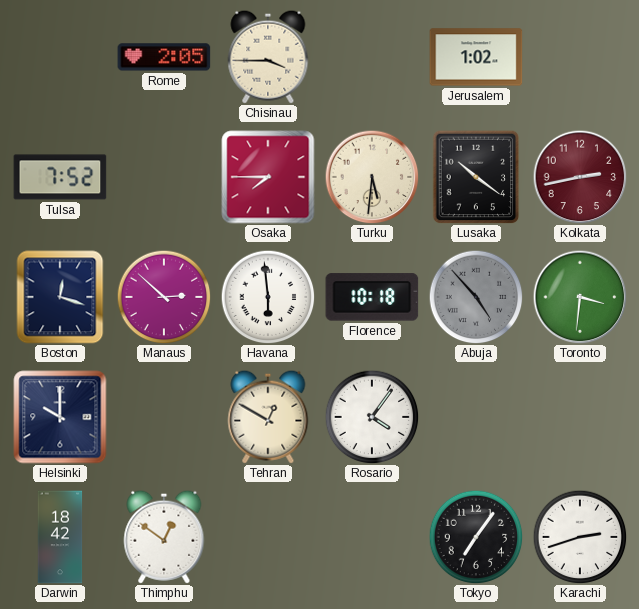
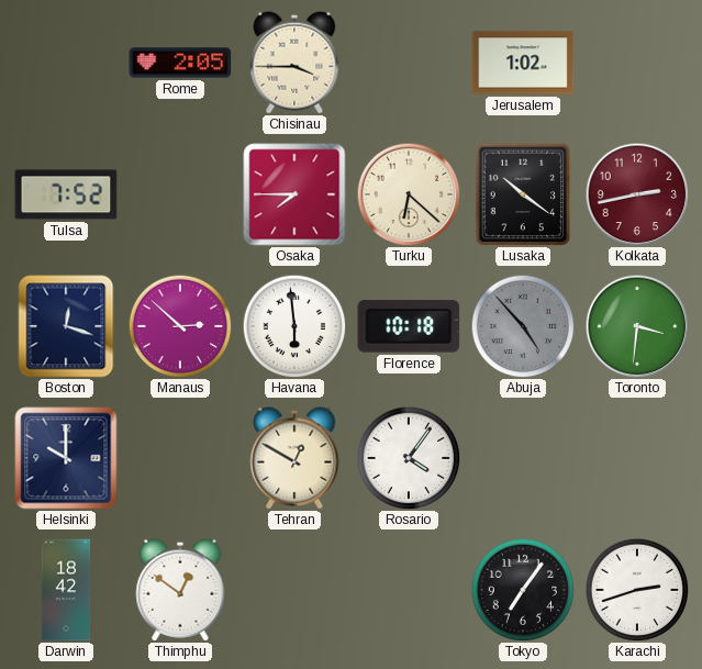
Turku: 5:31 -> 6:22
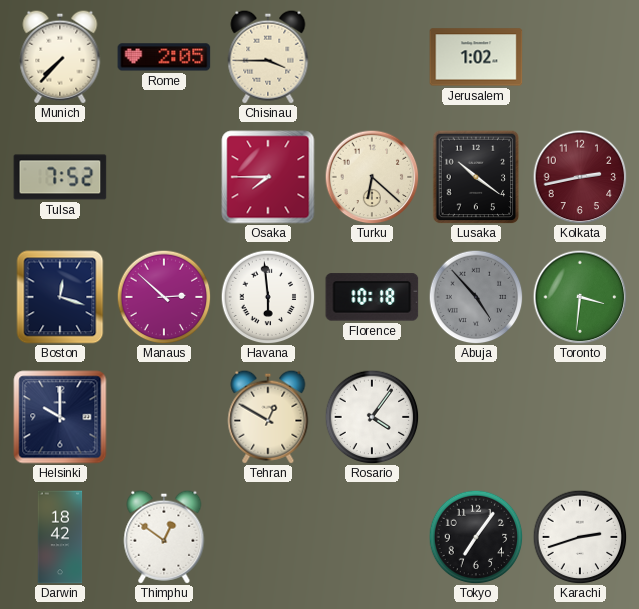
Munich: none -> 7:37
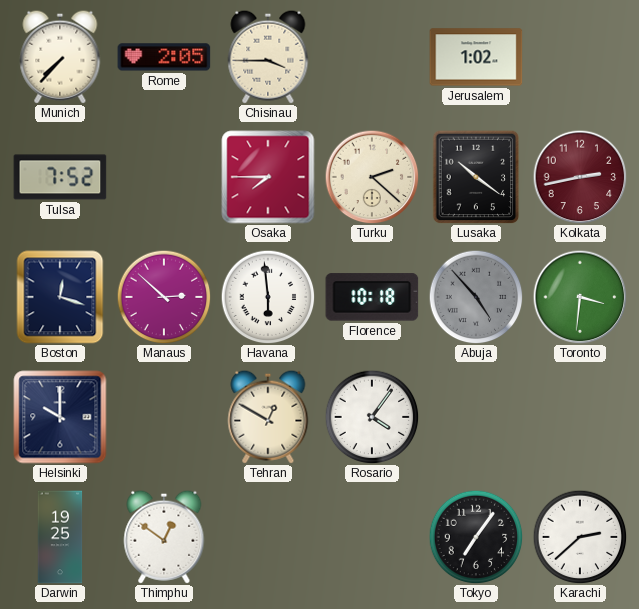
Turku: 6:22 -> 2:22
Darwin: 18:42 -> 19:25
Karachi: 2:42 -> 2:38
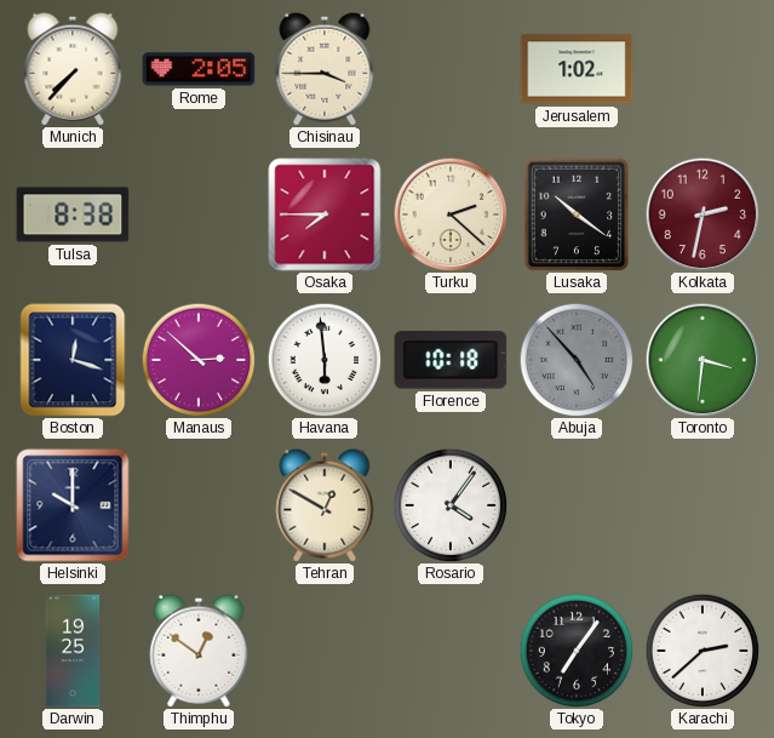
Tulsa: 7:52 -> 8:38
Kolkata: 2:43 -> 2:32
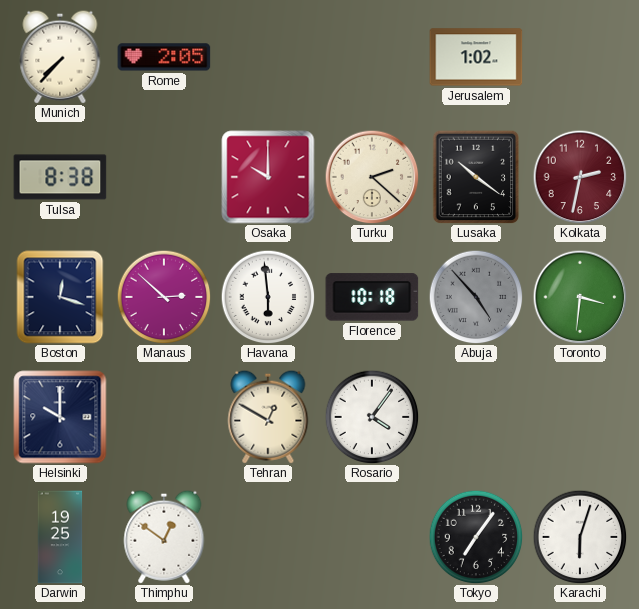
Chisinau: 3:45 -> none
Osaka: 7:45 -> 10:00
Karachi: 2:38 -> 6:03
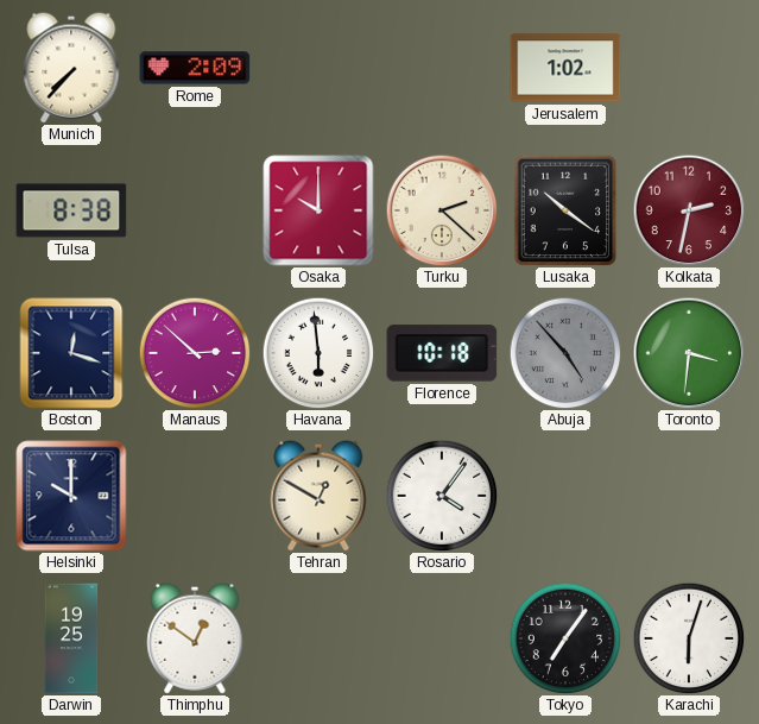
Rome: 2:05 -> 2:09
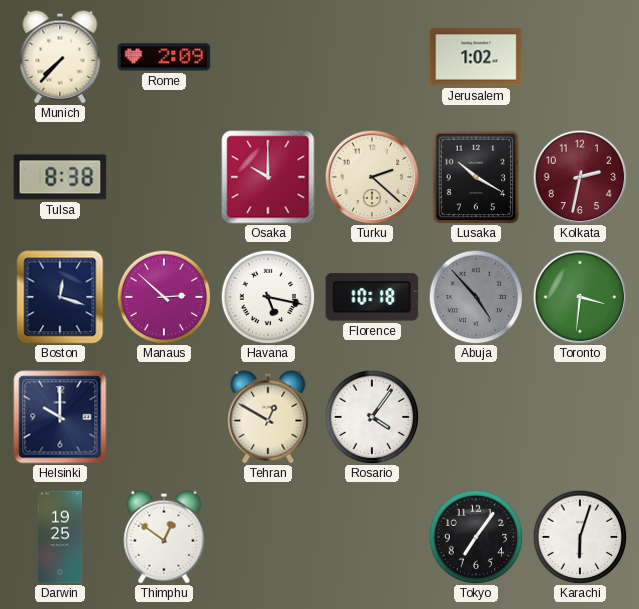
Lusaka: 10:21 -> 10:20
Havana: 5:59 -> 5:17
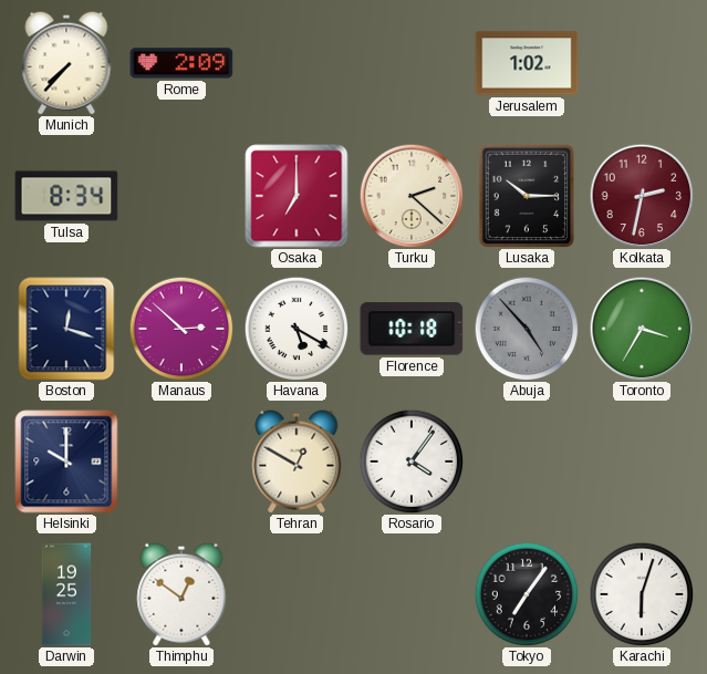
Tulsa: 8:38 -> 8:34
Osaka: 10:00 -> 7:00
Lusaka: 10:20 -> 10:15
Havana: 5:17 -> 5:20
Toronto: 3:31 -> 3:35
